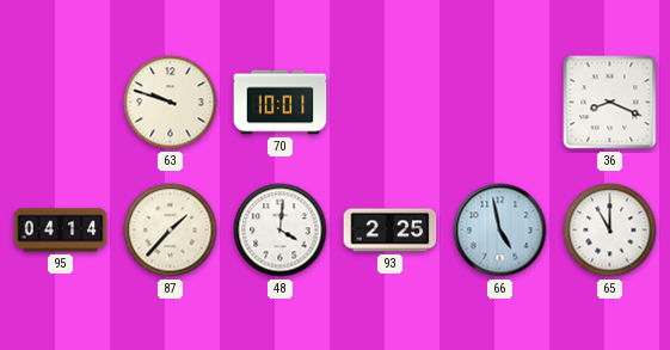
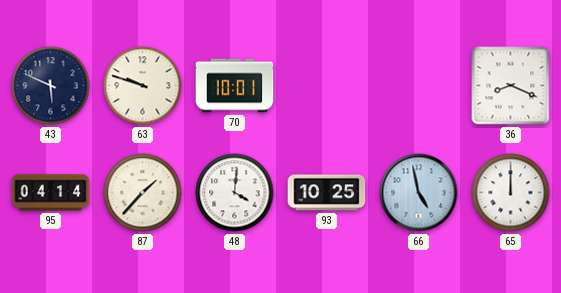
43: none -> 5:49
93: 2:25 -> 10:25
65: 11:00 -> 12:00
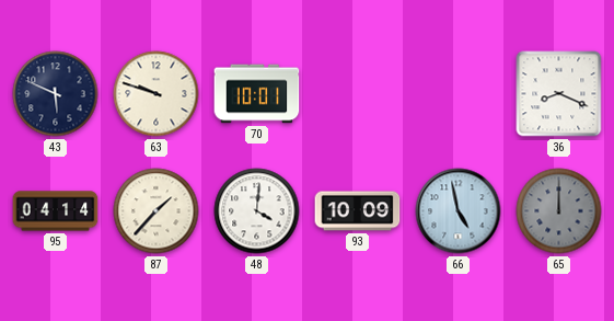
93: 10:25 -> 10:09
65 dial: white -> grey
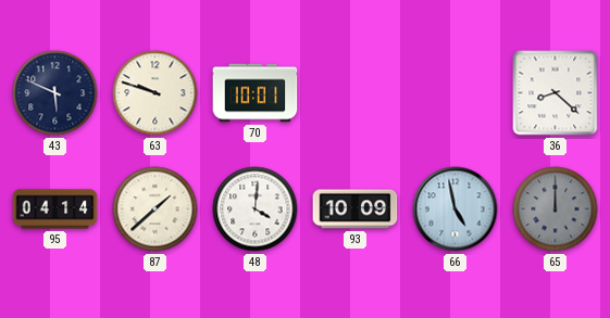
36: 8:19 -> 8:22
87: 1:37 -> 1:38
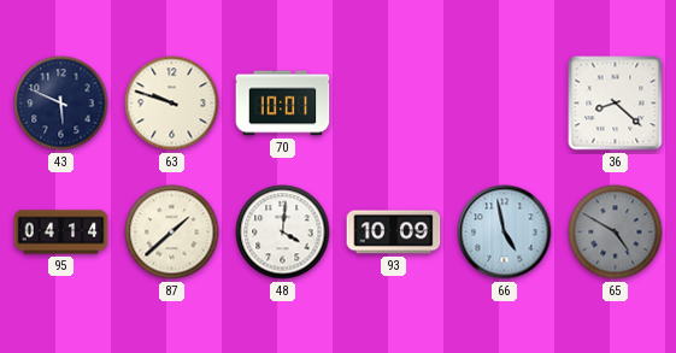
65: 12:00 -> 4:50
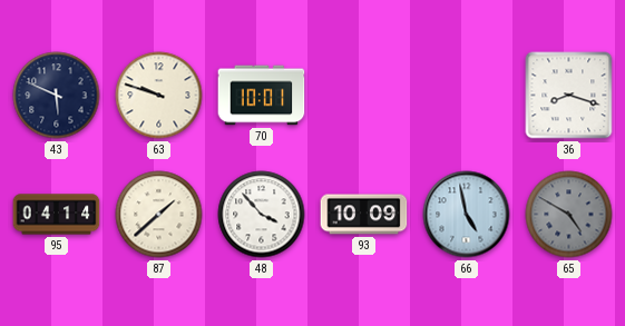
36: 8:22 -> 8:18
48: 4:01 -> 3:53
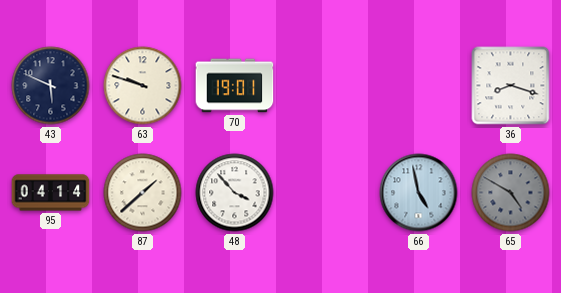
70: 10:01 -> 19:01
93: 10:09 -> none
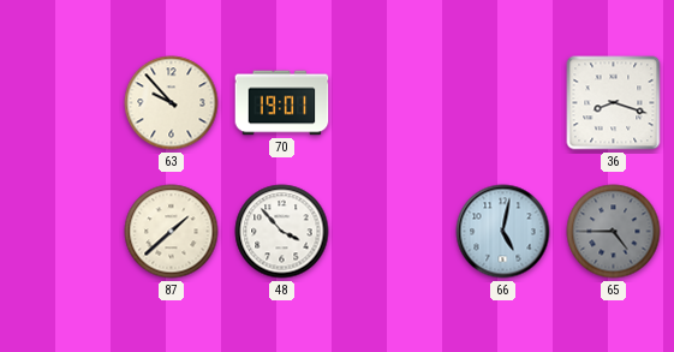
43: 5:49 -> none
63: 9:48 -> 9:53
95: 04:14 -> none
66: 4:58 -> 5:02
65: 4:50 -> 4:45
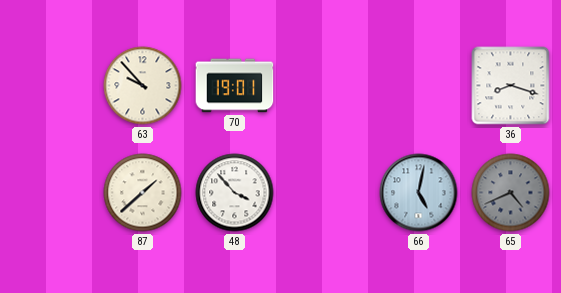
65: 4:45 -> 4:41
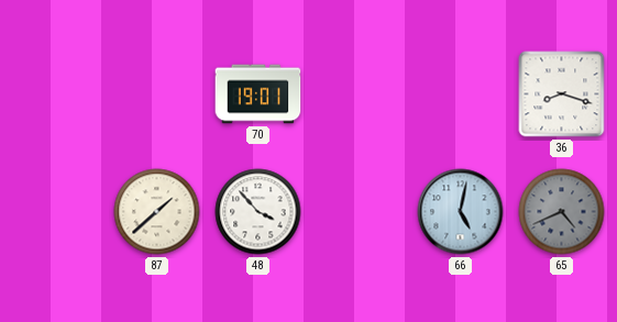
63: 9:53 -> none
